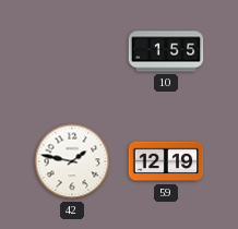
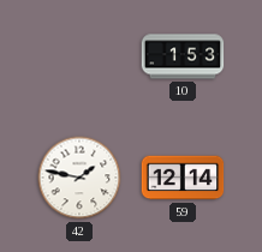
10: 1:55 -> 1:53
59: 12:19 -> 12:14
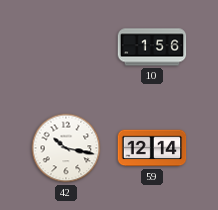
10: 1:53 -> 1:56
42: 1:47 -> 10:17
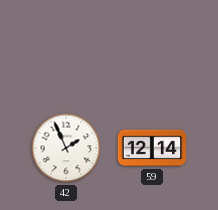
10: 1:56 -> none
42: 10:17 -> 1:56
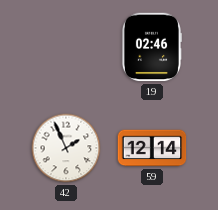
19: none -> 02:46
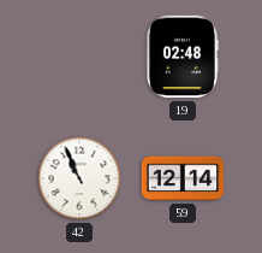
19: 02:46 -> 02:48
42: 1:56 -> 10:56
